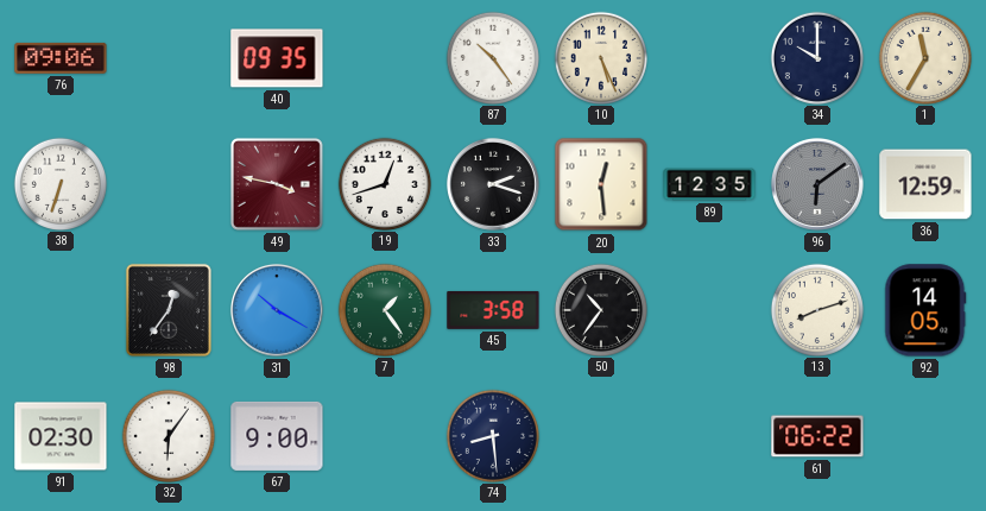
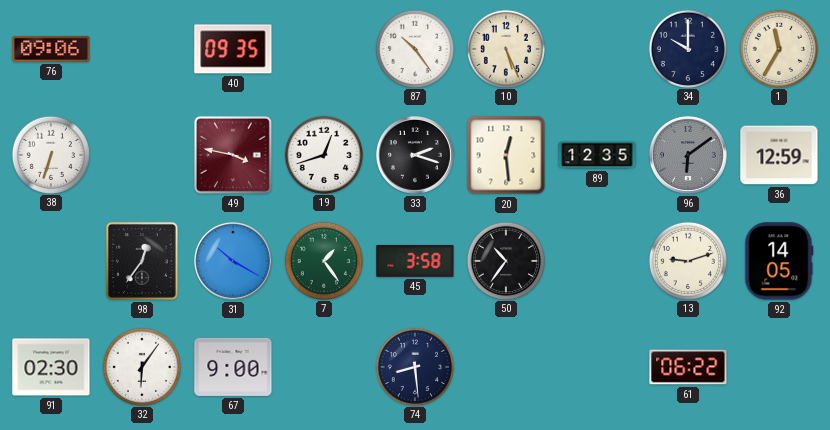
13: 8:12 -> 9:12
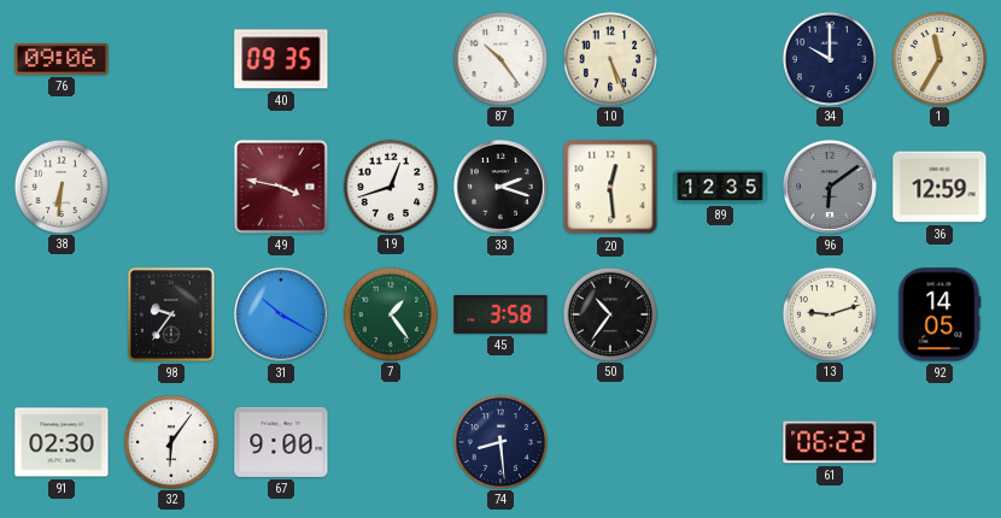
38: 6:33 -> 6:31
98: 12:36 -> 9:36
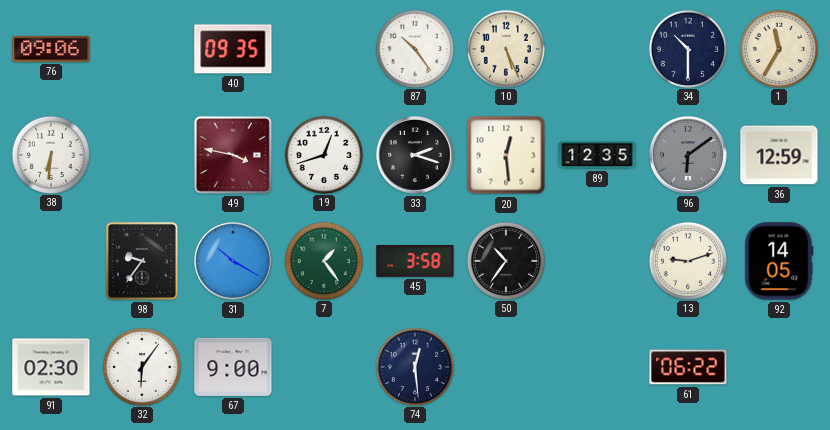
34: 10:00 -> 10:30
74: 8:29 -> 12:29
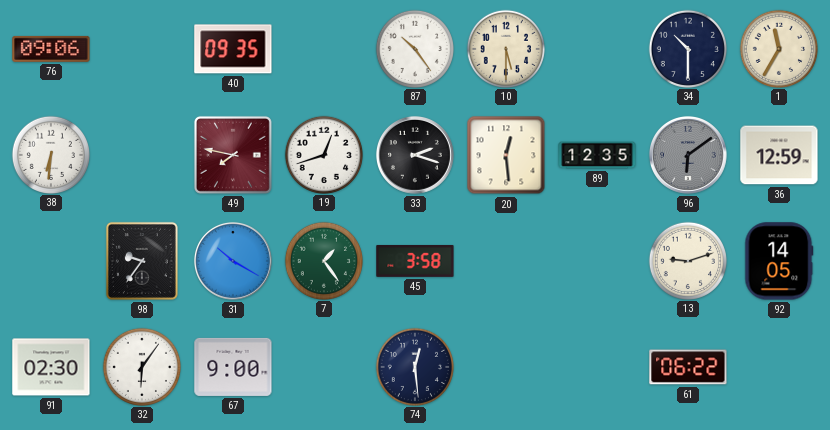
10: 5:26 -> 5:30
49: 3:47 -> 7:47
50: 10:36 -> none
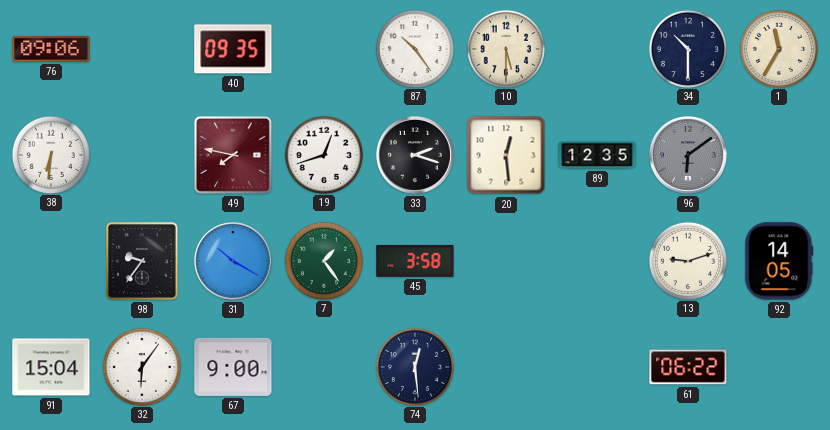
36: 12:59 -> none
91: 02:30 -> 15:04
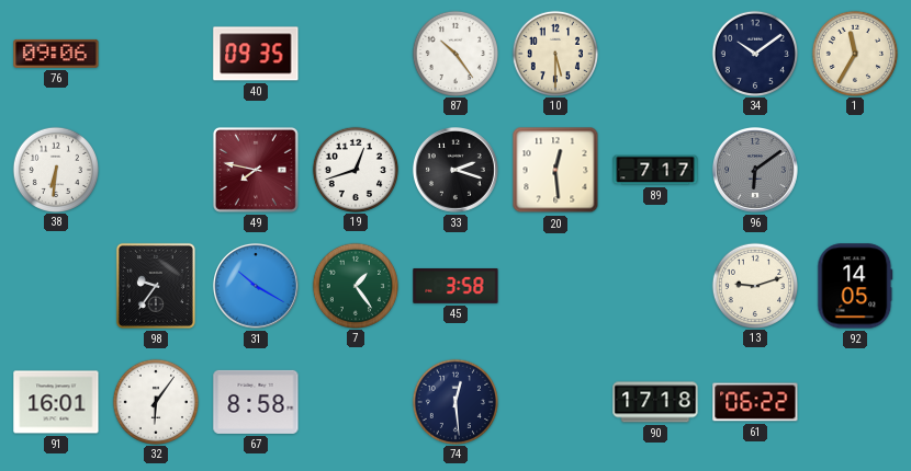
34: 10:30 -> 10:09
89: 12:35 -> 7:17
91: 15:04 -> 16:01
67: 9:00 -> 8:58
90: none -> 17:18
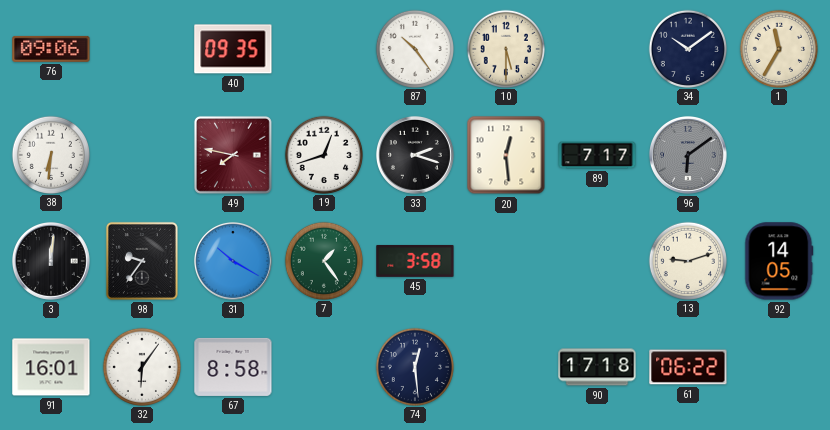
3: none -> 12:01
